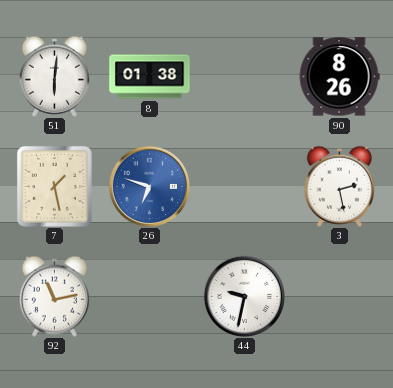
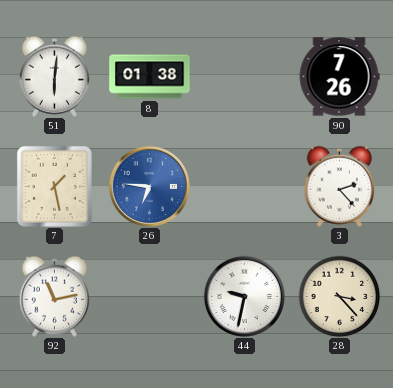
90: 8:26 -> 7:26
26: 6:48 -> 6:46
3: 2:28 -> 2:23
28: none -> 3:23
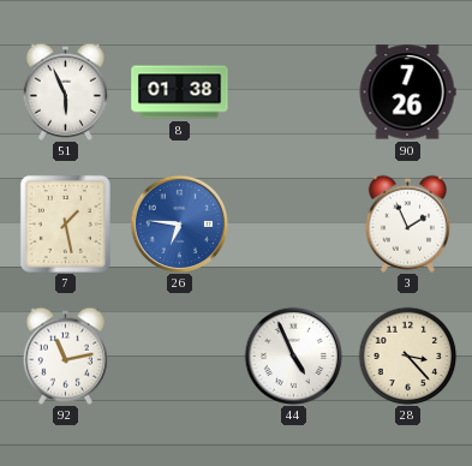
51: 6:01 -> 5:56
3: 2:23 -> 1:56
44: 9:32 -> 4:56
